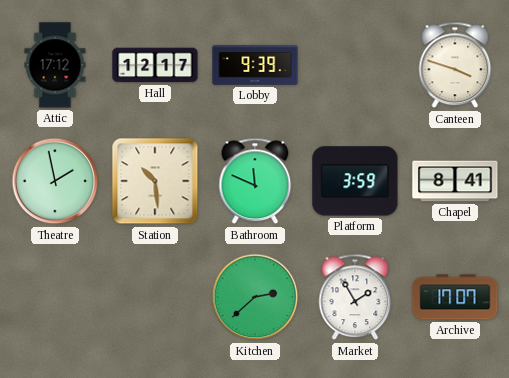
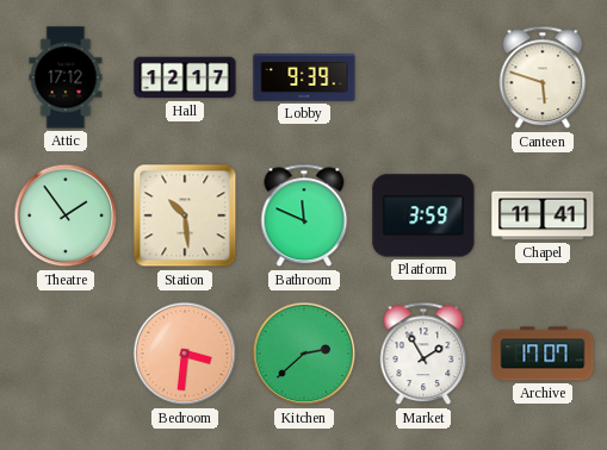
Canteen: 3:48 -> 5:48
Theatre: 1:58 -> 1:54
Chapel: 8:41 -> 11:41
Bedroom: none -> 3:31
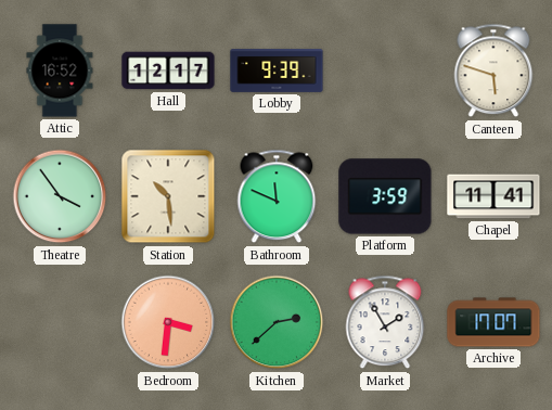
Attic: 17:12 -> 16:52
Theatre: 1:54 -> 3:54
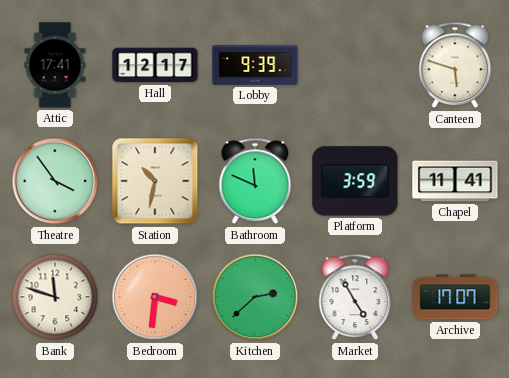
Attic: 16:52 -> 17:41
Station: 10:29 -> 10:32
Bank: none -> 11:48
Market: 1:55 -> 4:55
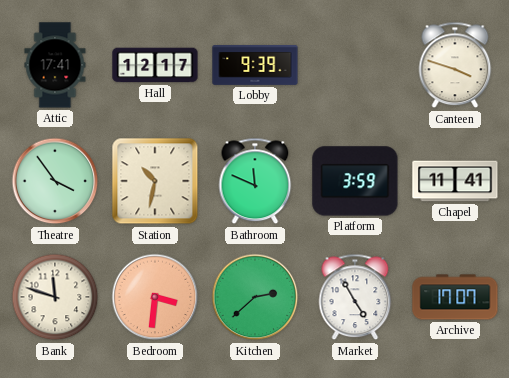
Canteen: 5:48 -> 3:48
